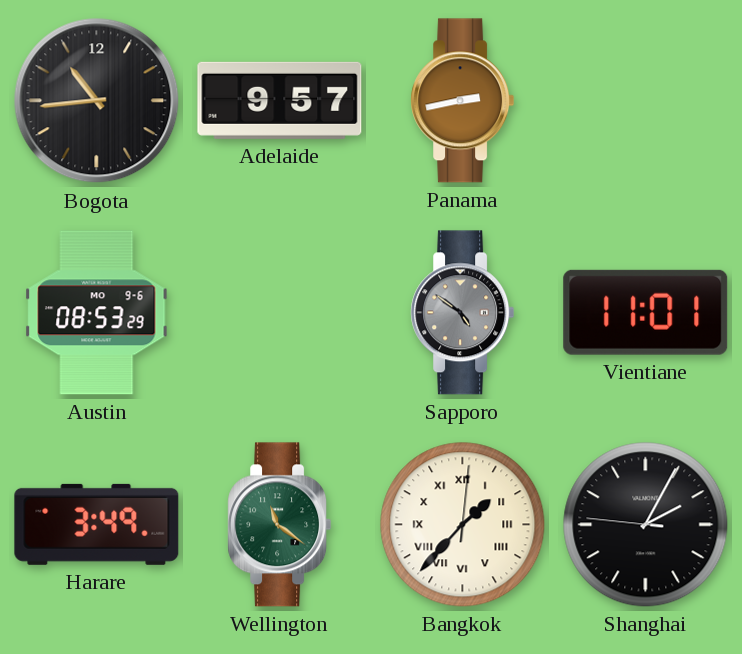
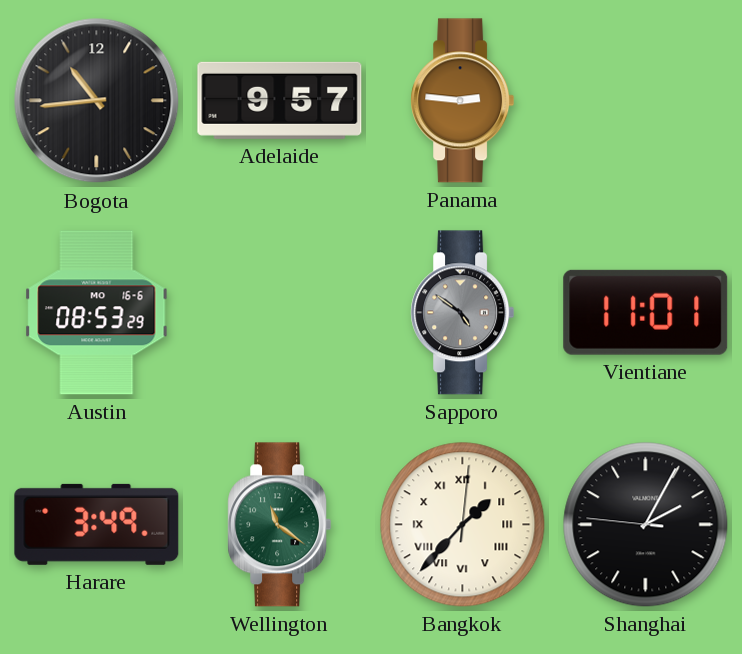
Panama: 2:43 -> 2:46
Austin date: MO 9-6 -> MO 16-6
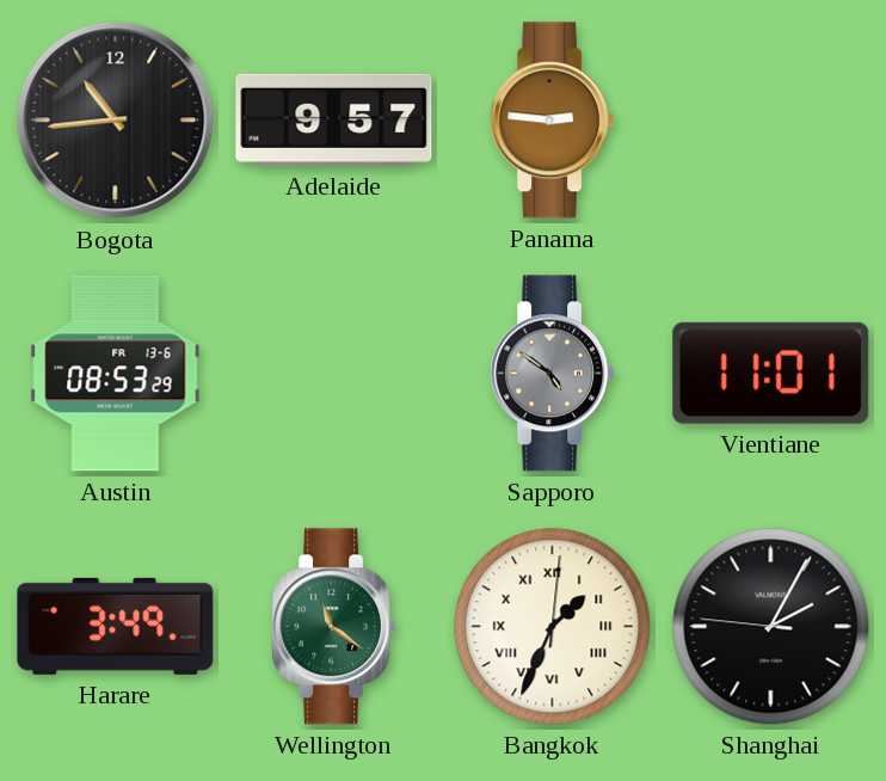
Austin date: MO 16-6 -> FR 13-6
Bangkok: 1:37 -> 1:34
